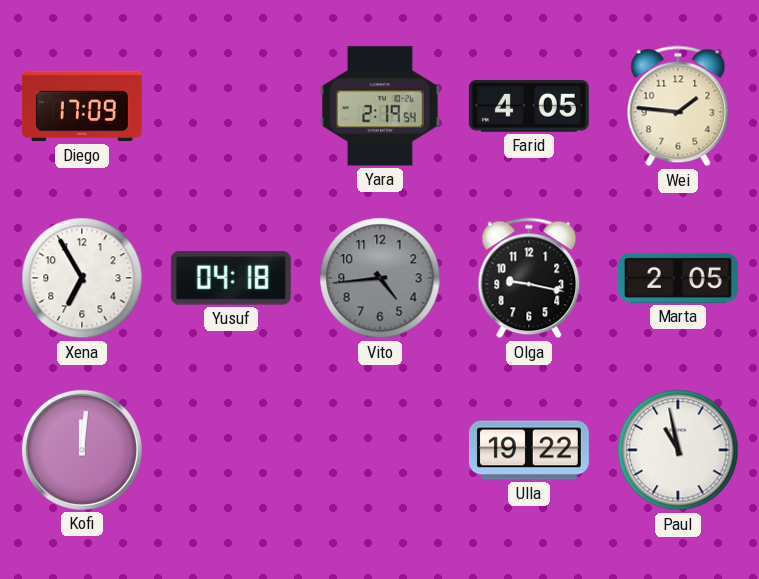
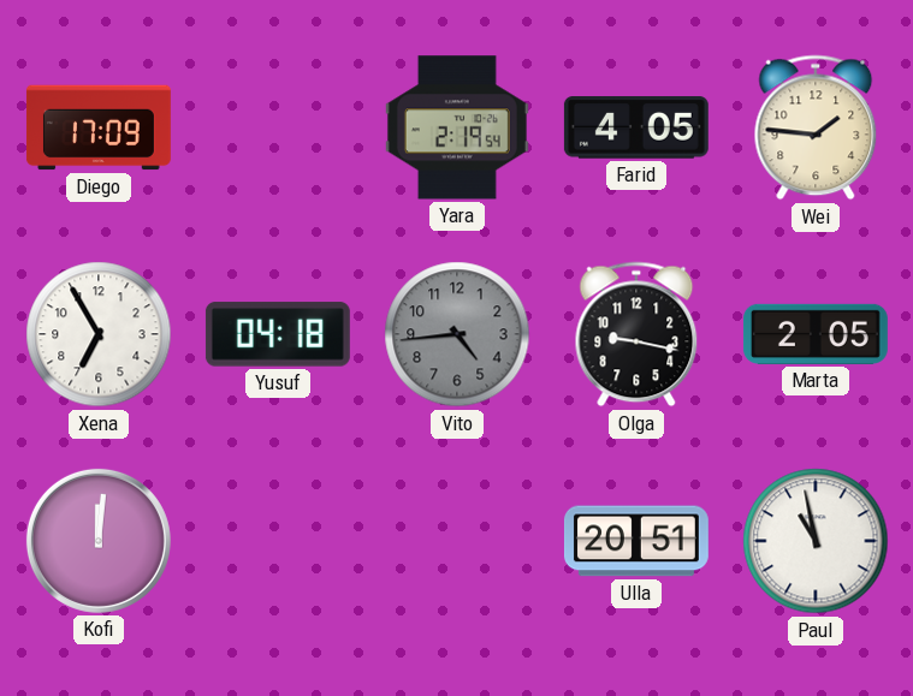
Ulla: 19:22 -> 20:51
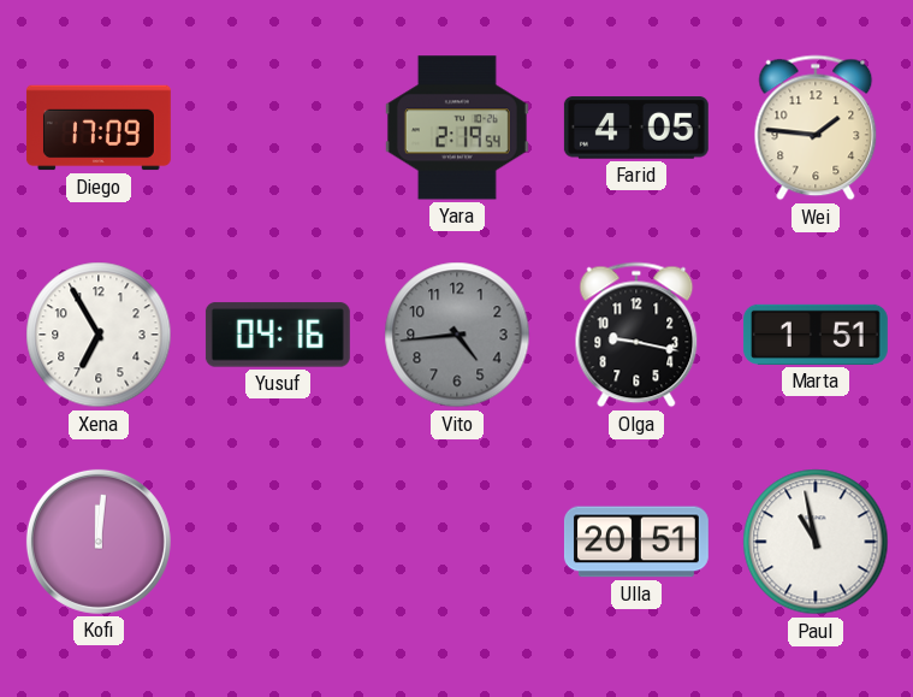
Yusuf: 04:18 -> 04:16
Marta: 2:05 -> 1:51
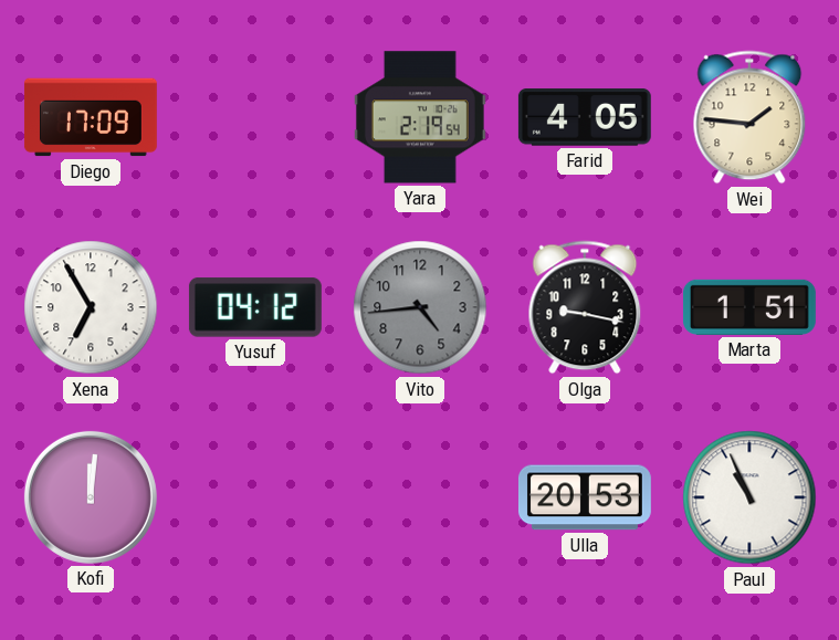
Yusuf: 04:16 -> 04:12
Ulla: 20:51 -> 20:53
Paul: 10:58 -> 10:56
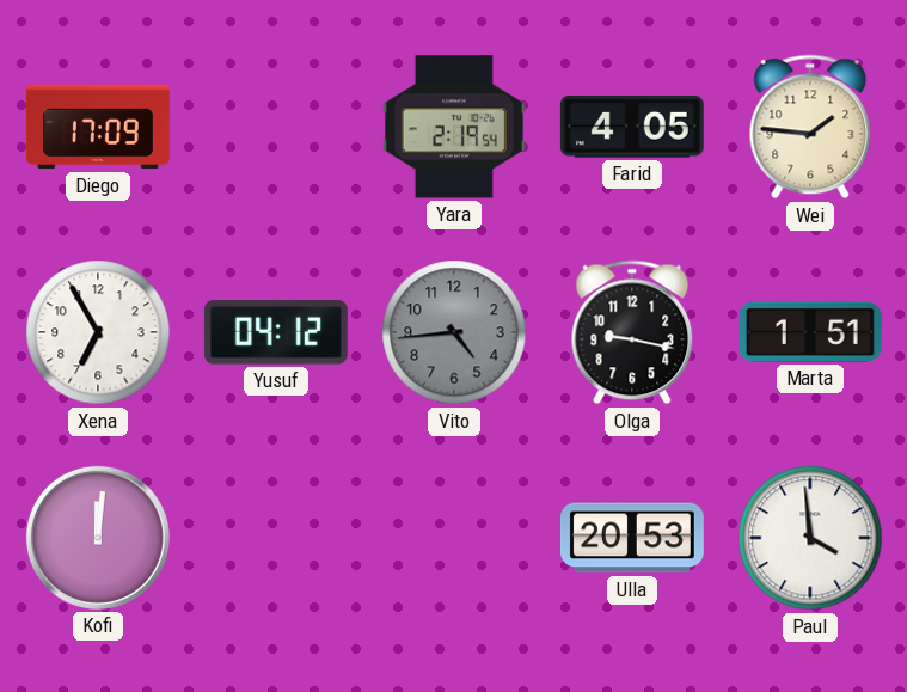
Paul: 10:56 -> 3:59
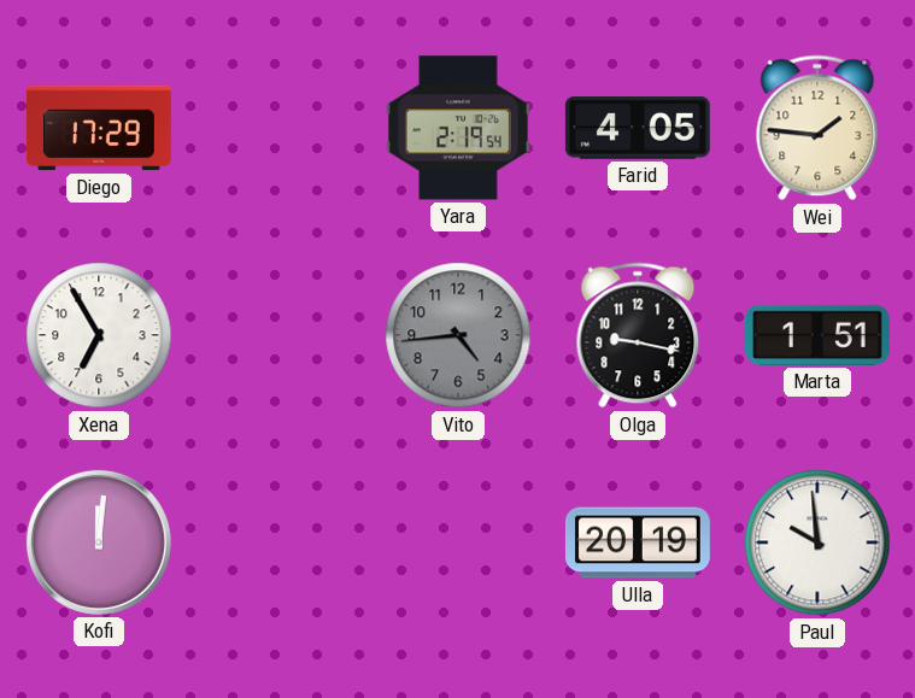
Diego: 17:09 -> 17:29
Yusuf: 04:12 -> none
Ulla: 20:53 -> 20:19
Paul: 3:59 -> 9:59
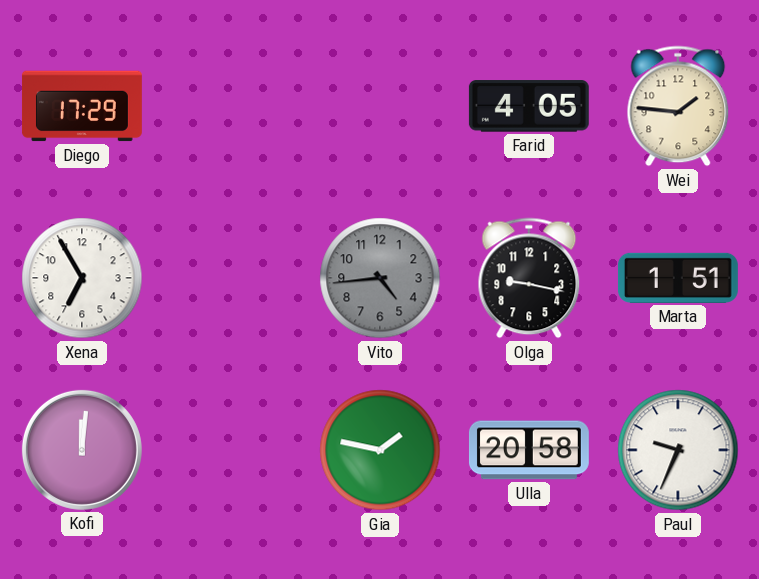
Yara: 2:19 -> none
Gia: none -> 1:47
Ulla: 20:19 -> 20:58
Paul: 9:59 -> 9:34
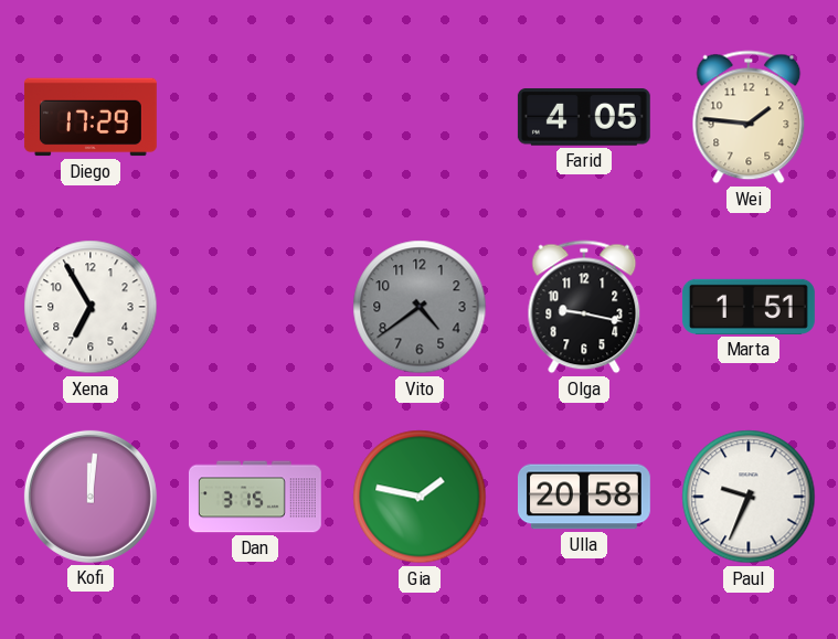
Vito: 4:44 -> 4:39
Dan: none -> 3:15
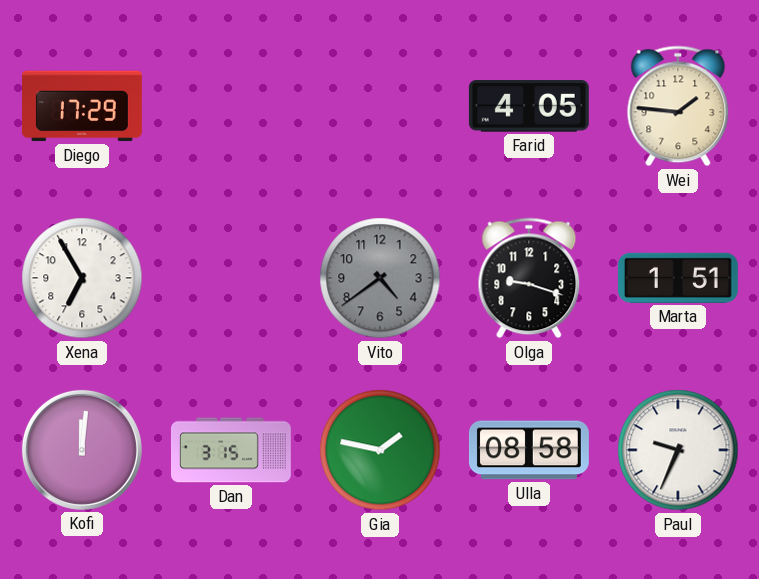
Olga: 9:17 -> 9:18
Ulla: 20:58 -> 08:58
